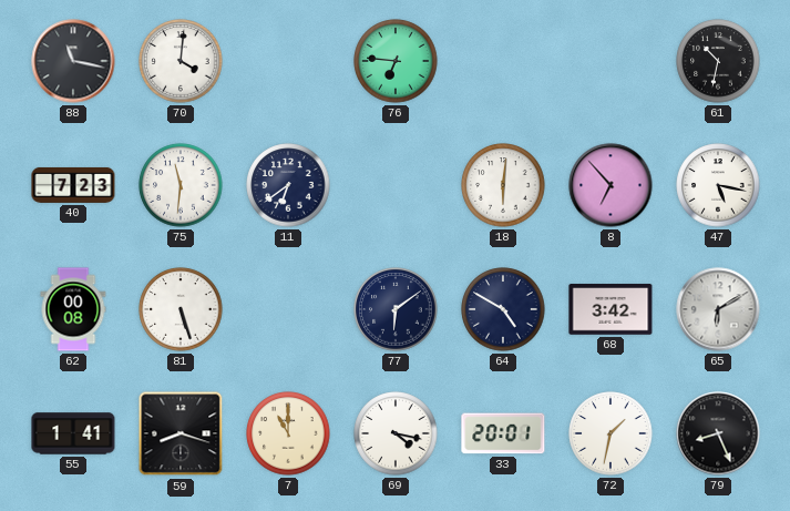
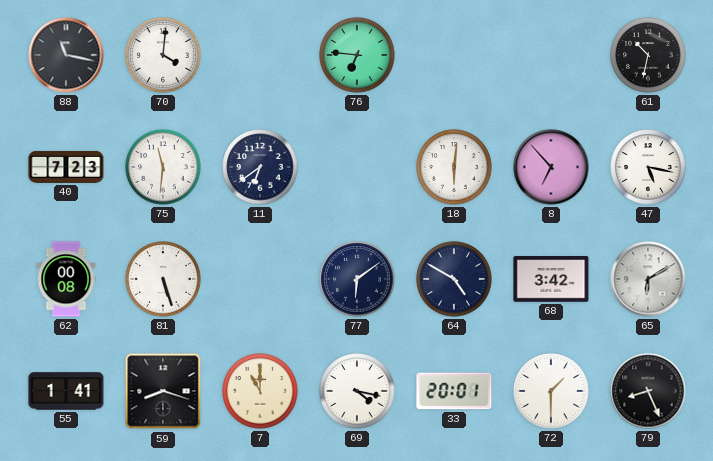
72: 1:32 -> 1:30
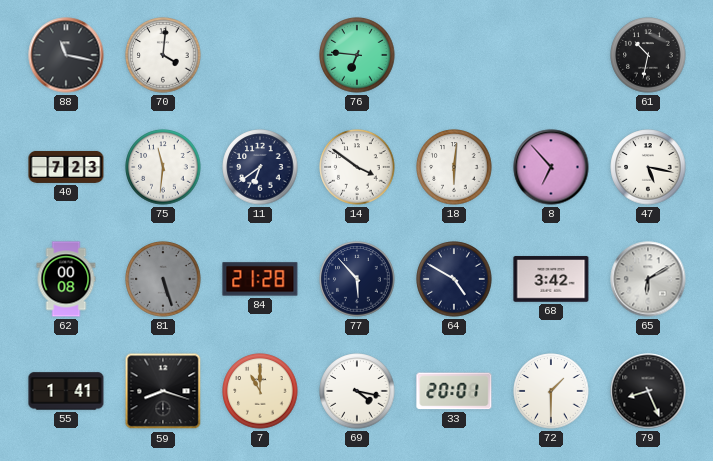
14: none -> 3:51
81 dial: white -> grey
84: none -> 21:28
77: 6:09 -> 5:53
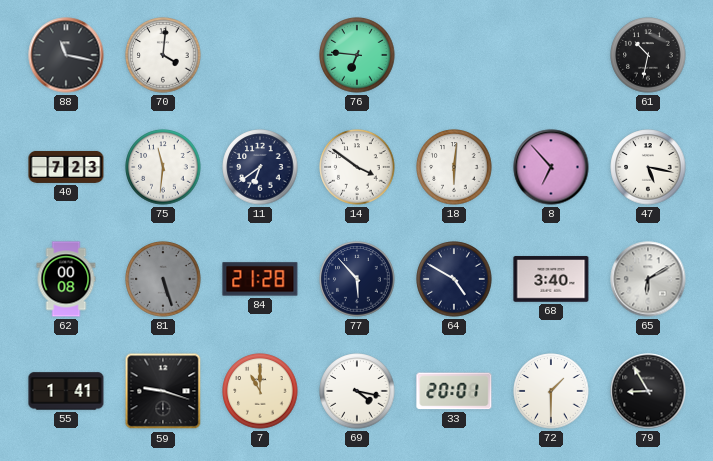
68: 3:42 -> 3:40
59: 8:18 -> 9:18
79: 8:26 -> 8:55
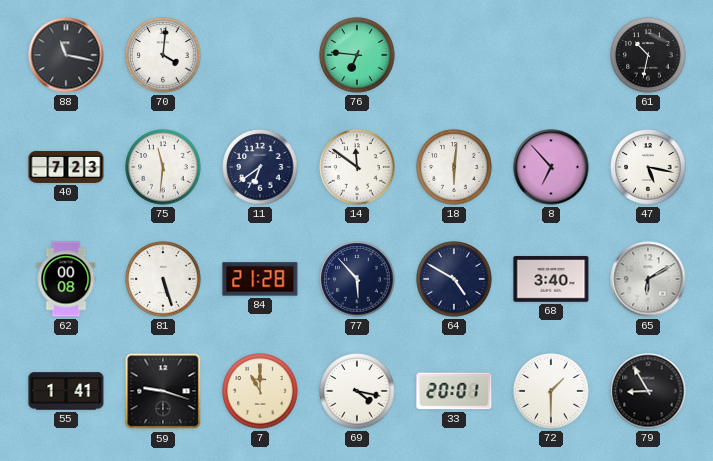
14: 3:51 -> 11:51
81 dial: grey -> white
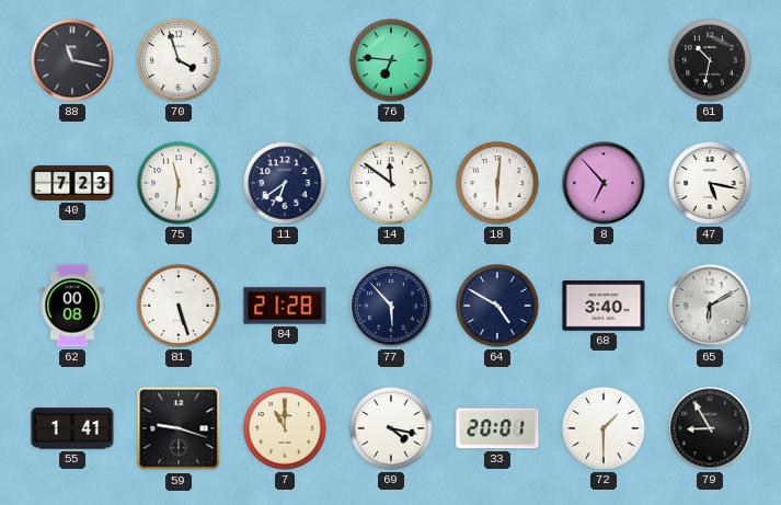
70: 4:01 -> 3:57
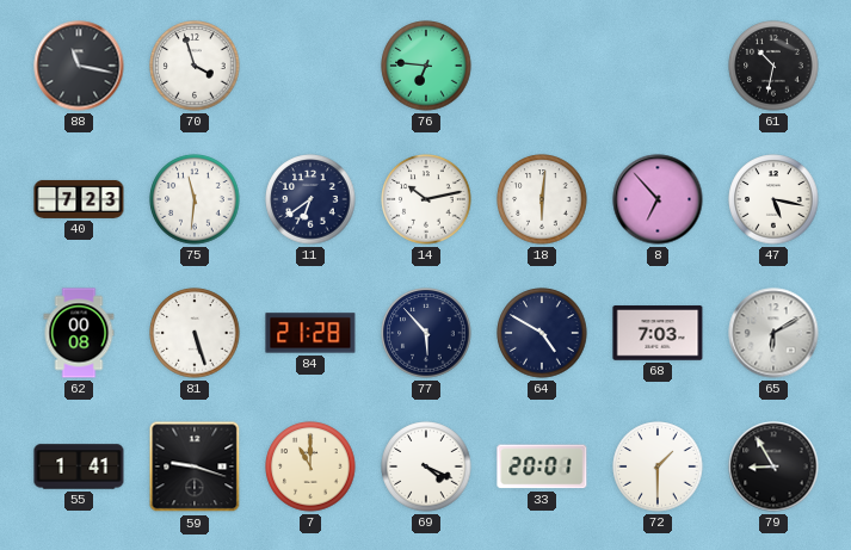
14: 11:51 -> 10:13
68: 3:40 -> 7:03
69: 4:17 -> 4:19
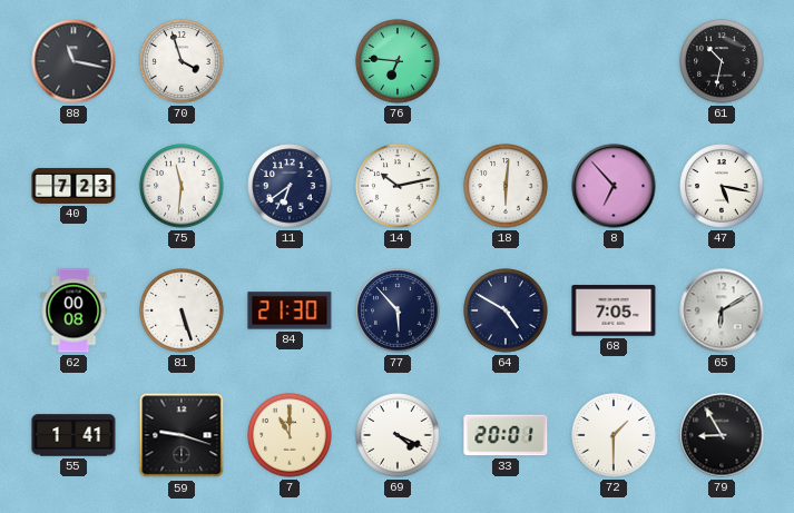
84: 21:28 -> 21:30
68: 7:03 -> 7:05
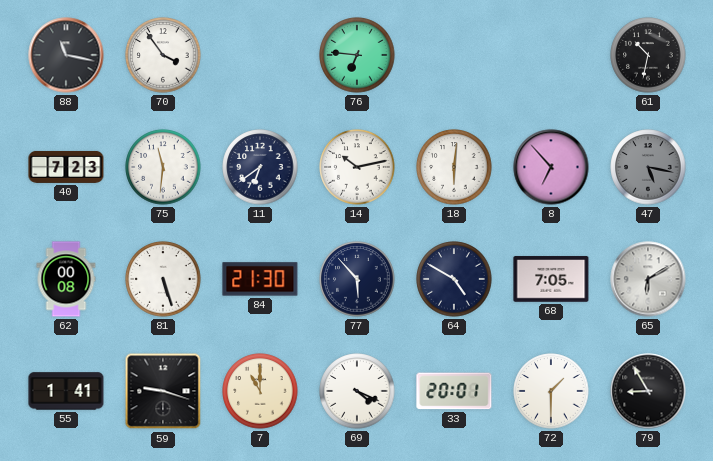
70: 3:57 -> 3:54
47 dial: white -> grey
